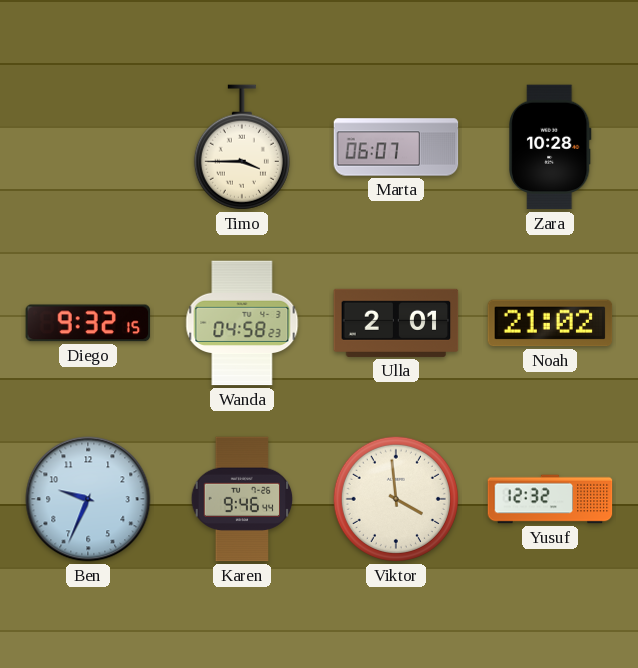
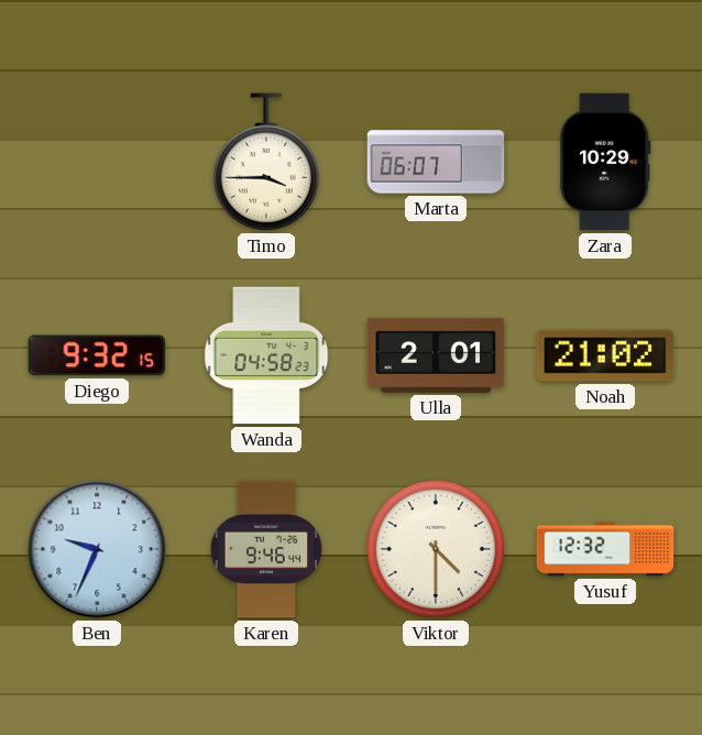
Zara: 10:28 -> 10:29
Viktor: 3:59 -> 4:30
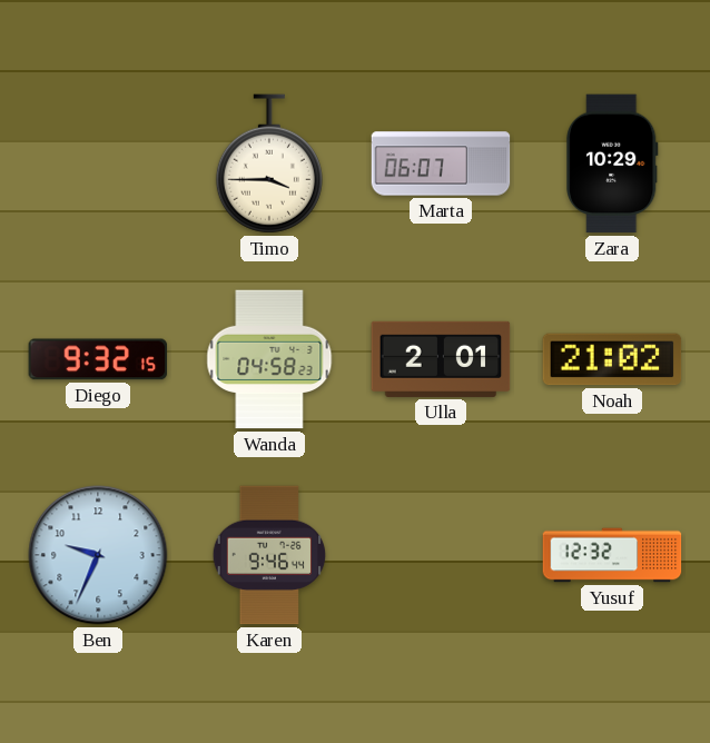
Viktor: 4:30 -> none
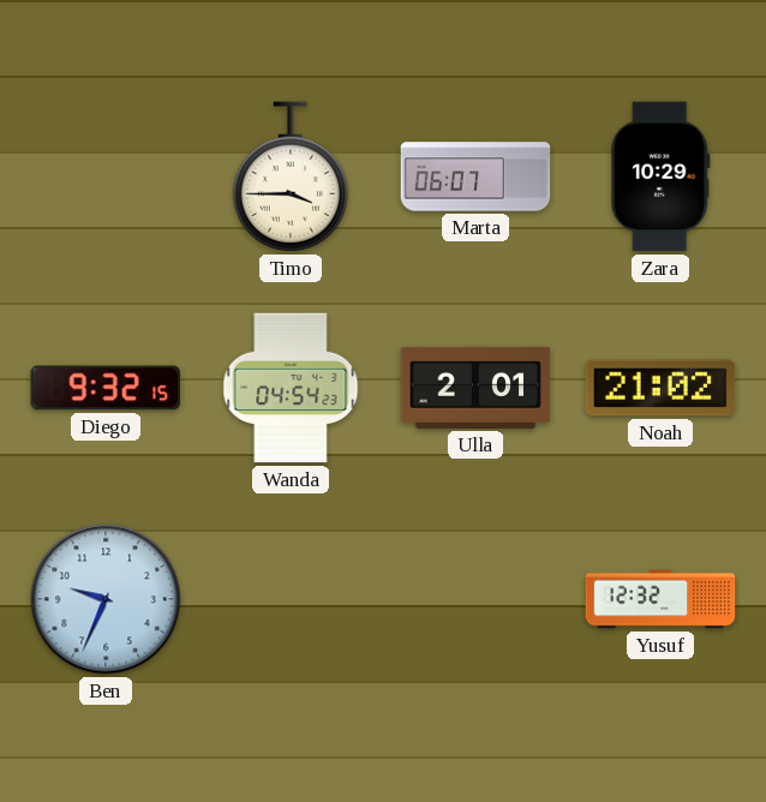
Wanda: 04:58 -> 04:54
Karen: 9:46 -> none
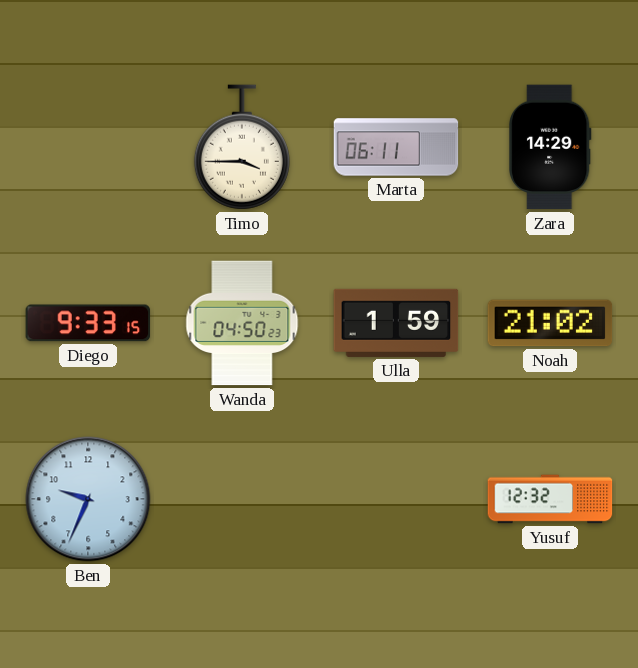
Marta: 06:07 -> 06:11
Zara: 10:29 -> 14:29
Diego: 9:32 -> 9:33
Wanda: 04:54 -> 04:50
Ulla: 2:01 -> 1:59
